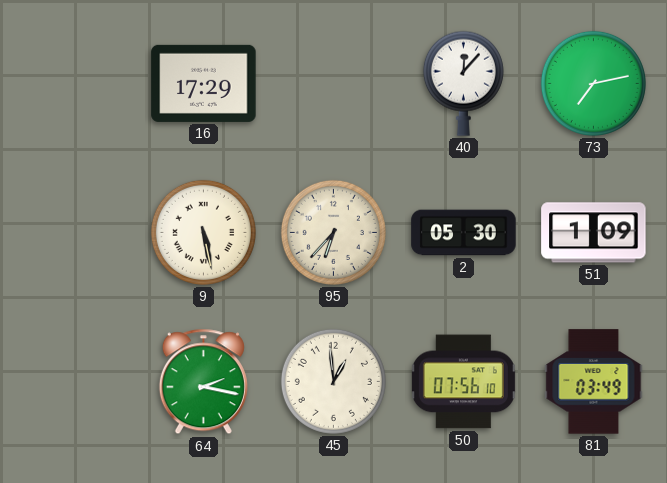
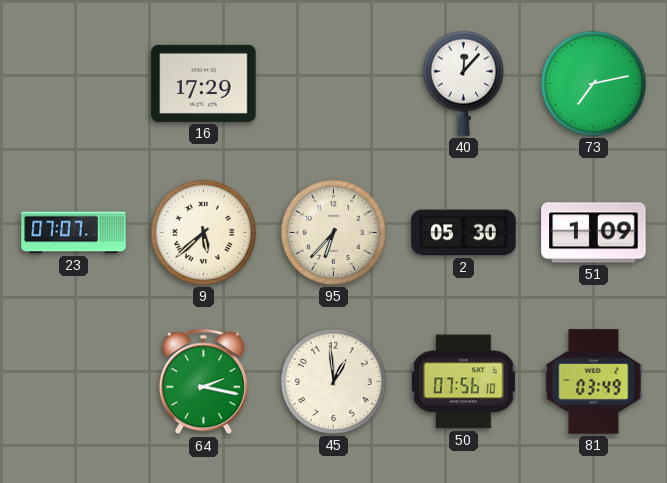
23: none -> 07:07
9: 5:28 -> 5:38
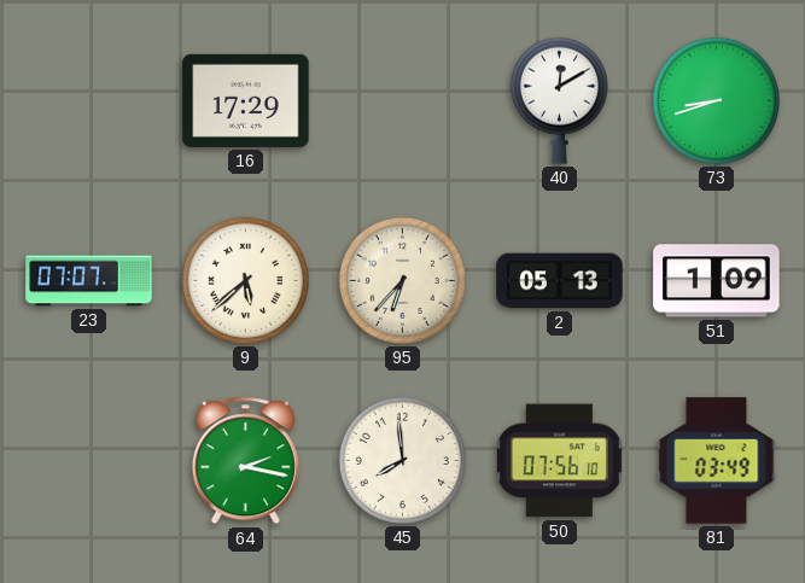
40: 12:07 -> 12:10
73: 7:13 -> 8:42
2: 05:30 -> 05:13
45: 12:59 -> 7:59
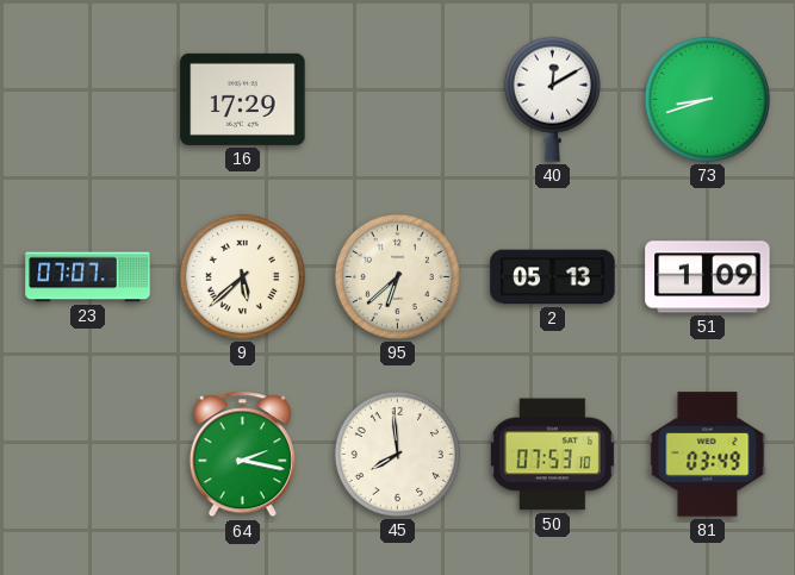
95: 6:37 -> 6:38
50: 07:56 -> 07:53
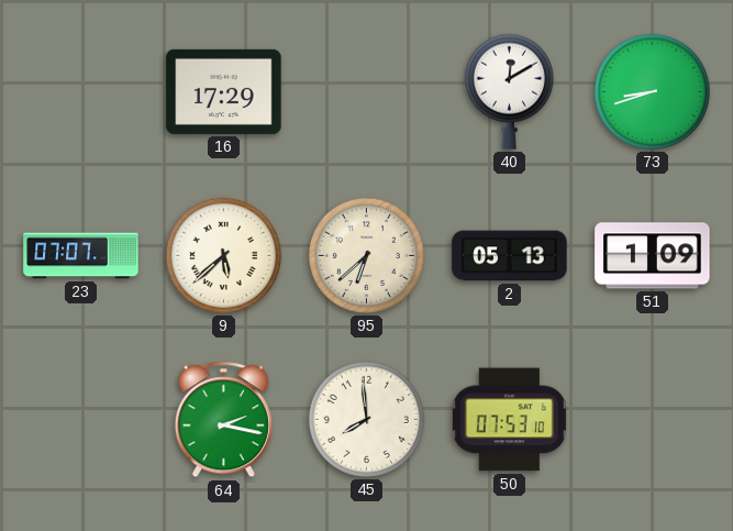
81: 03:49 -> none
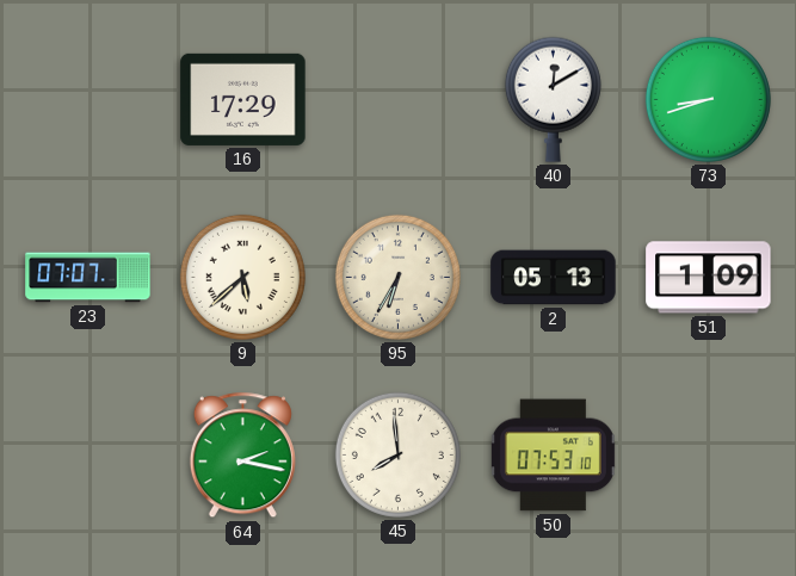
95: 6:38 -> 6:35
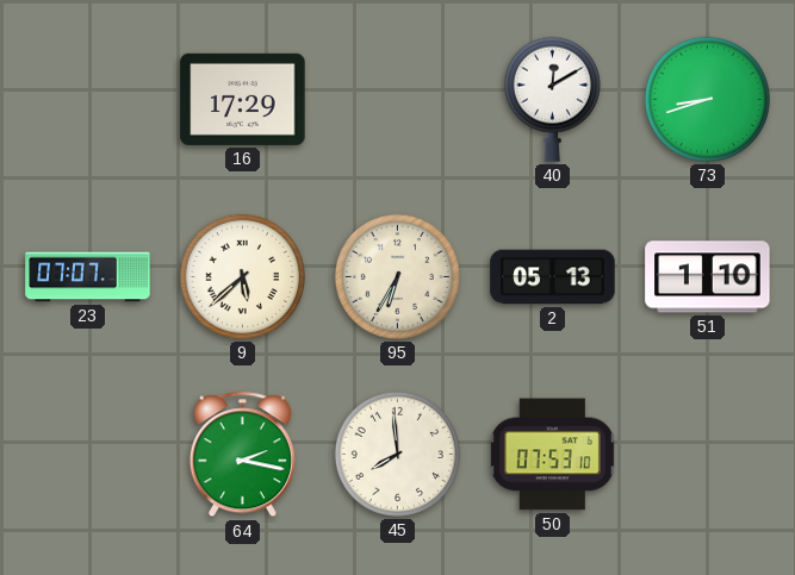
51: 1:09 -> 1:10
